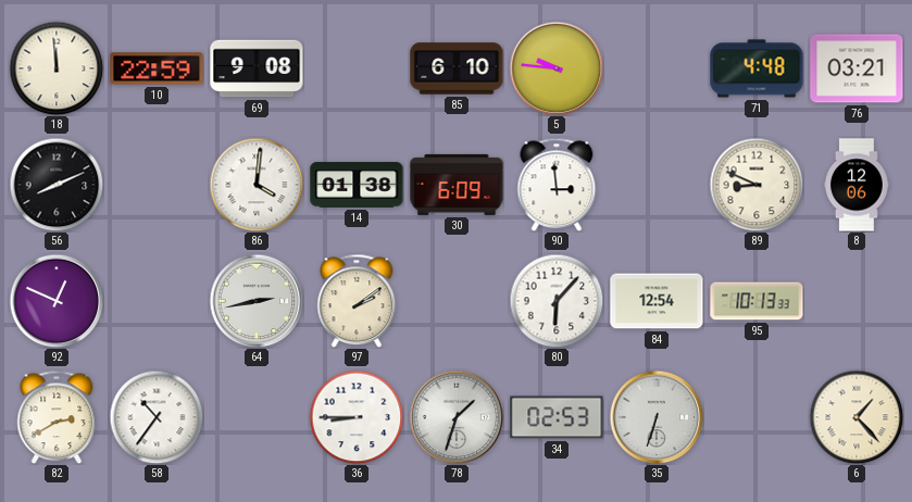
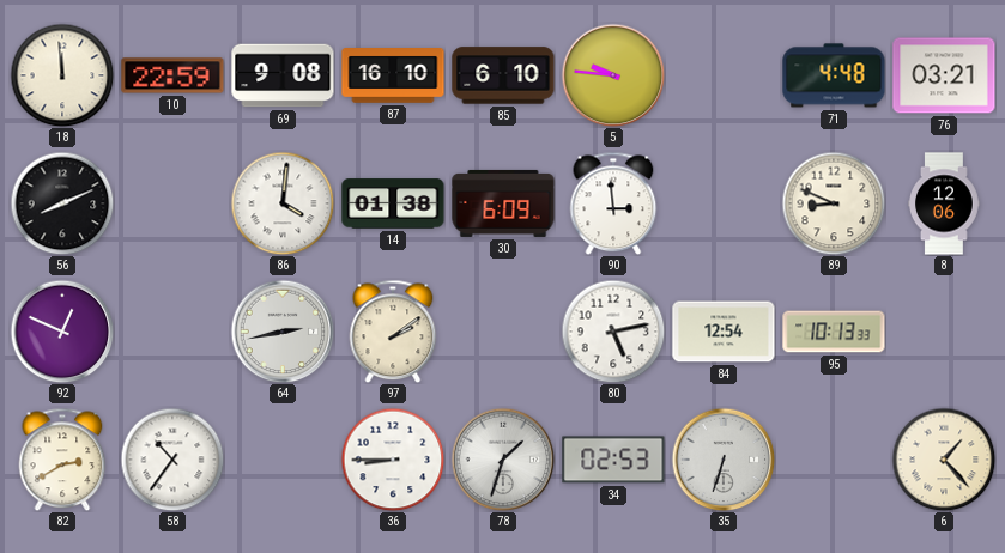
87: none -> 16:10
80: 6:07 -> 5:13
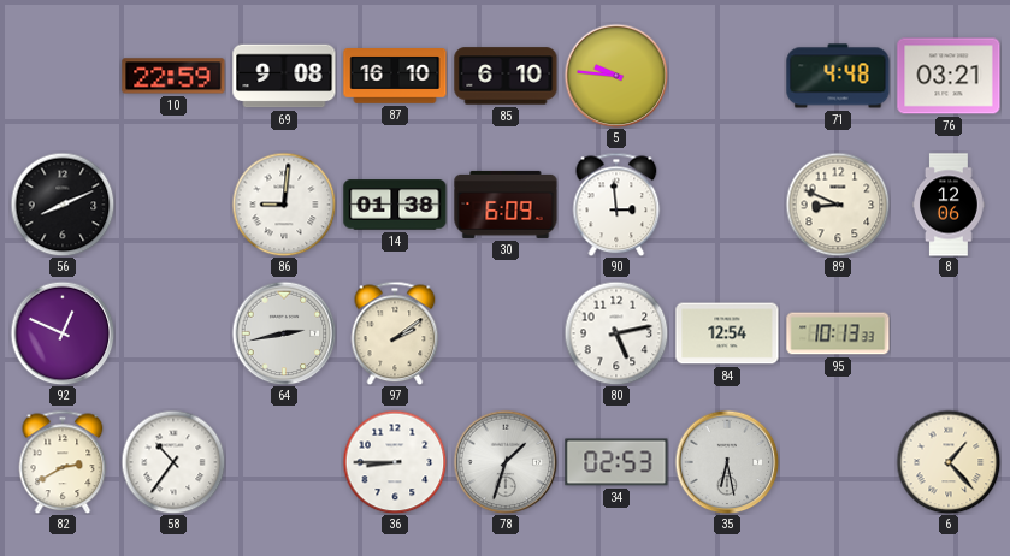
18: 11:59 -> none
86: 4:01 -> 9:01
35: 6:33 -> 6:28
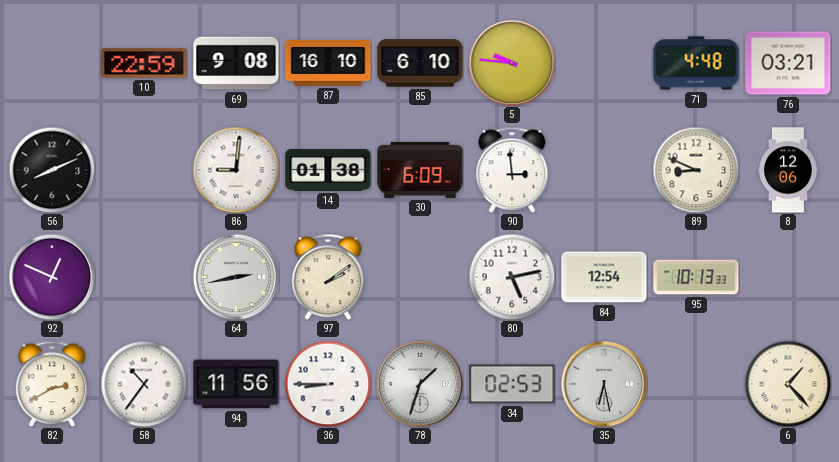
94: none -> 11:56
